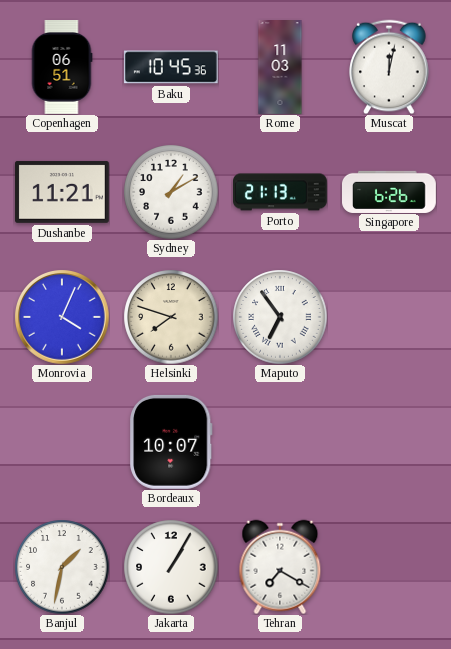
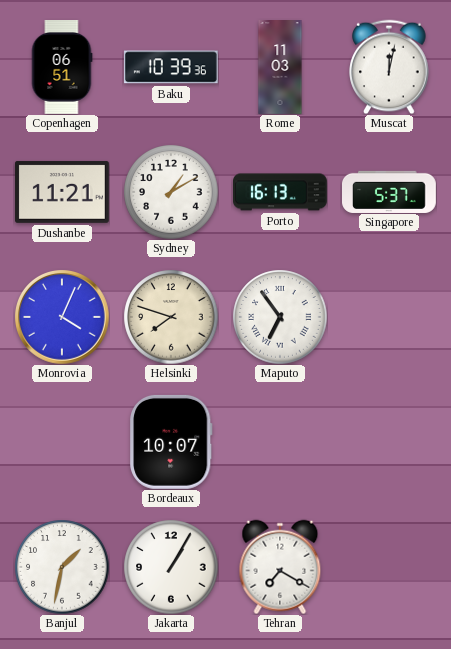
Baku: 10:45 -> 10:39
Porto: 21:13 -> 16:13
Singapore: 6:26 -> 5:37
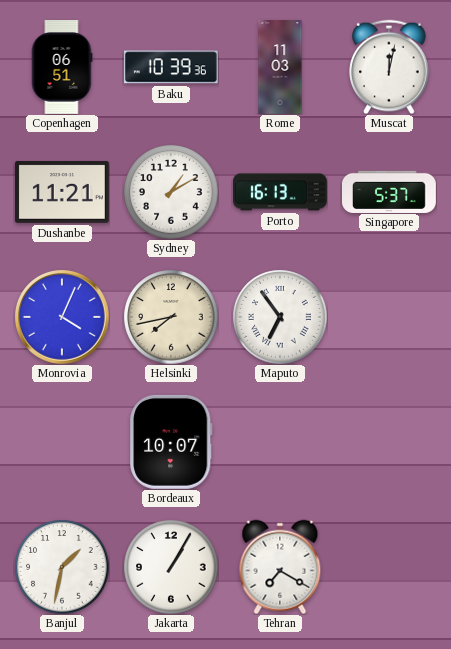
Helsinki: 7:48 -> 7:43
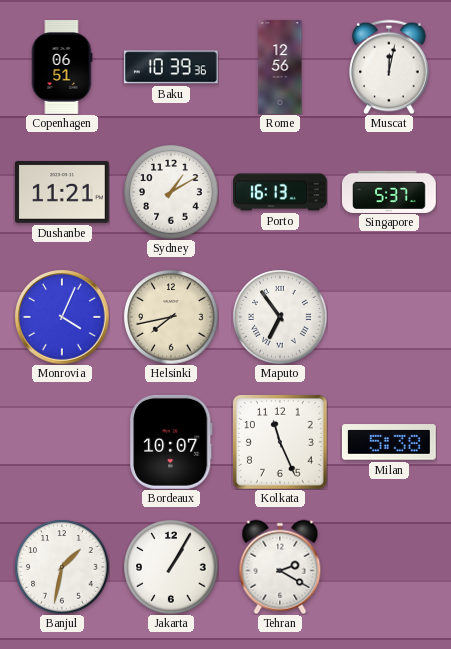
Rome: 11:03 -> 12:56
Kolkata: none -> 11:26
Milan: none -> 5:38
Tehran: 7:20 -> 2:20
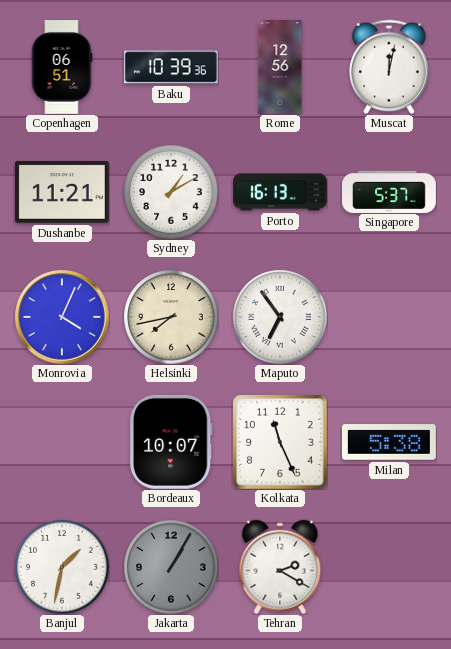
Jakarta dial: white -> grey
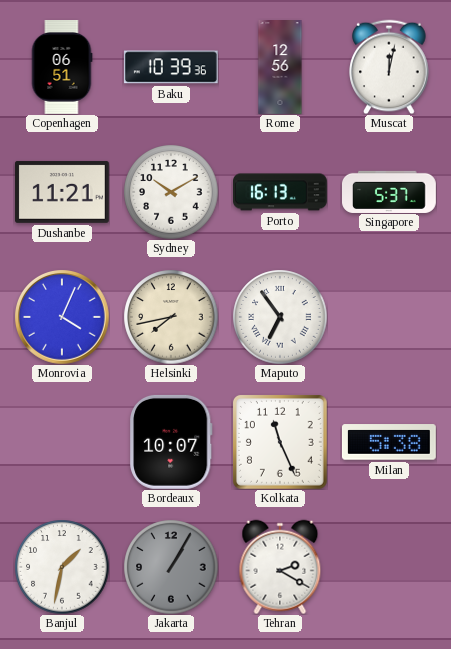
Sydney: 1:10 -> 10:10
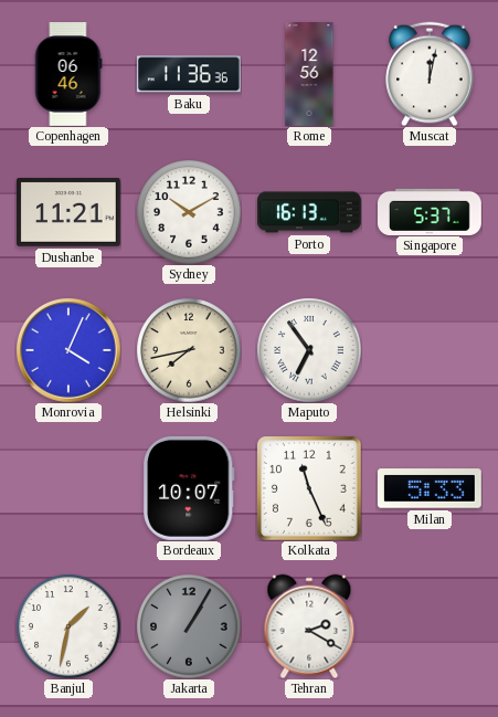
Copenhagen: 06:51 -> 06:46
Baku: 10:39 -> 11:36
Milan: 5:38 -> 5:33
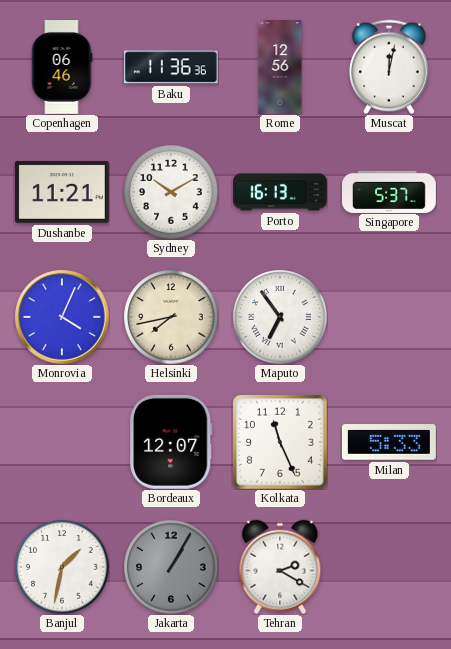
Bordeaux: 10:07 -> 12:07
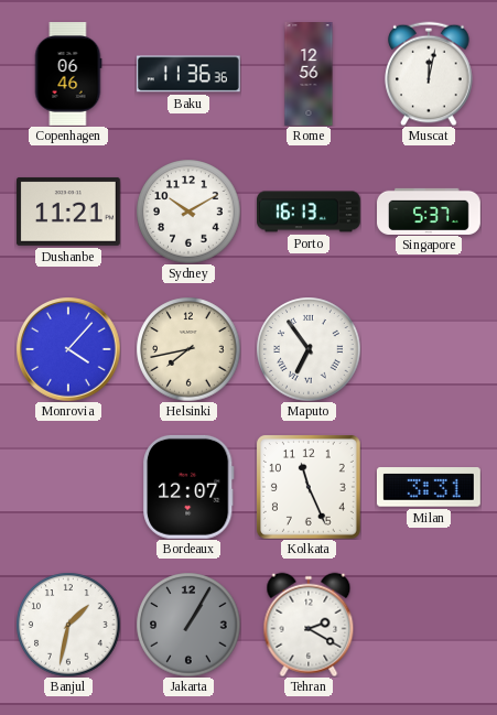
Monrovia: 4:04 -> 4:07
Milan: 5:33 -> 3:31
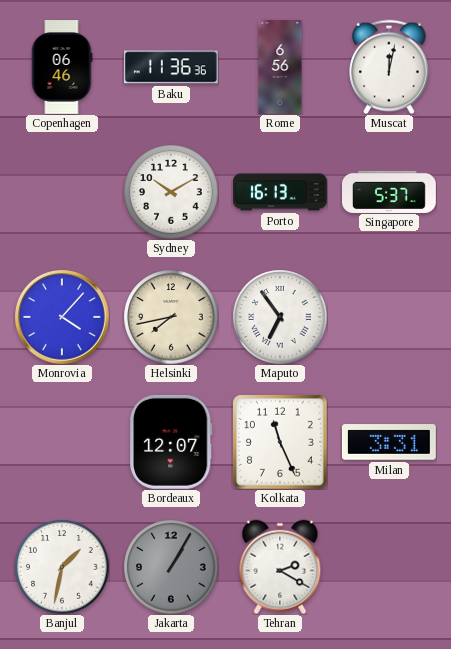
Rome: 12:56 -> 6:56
Dushanbe: 11:21 -> none
